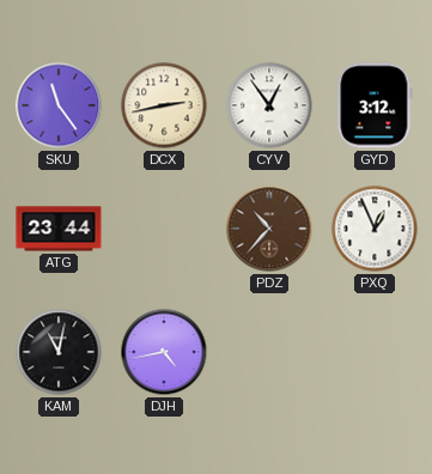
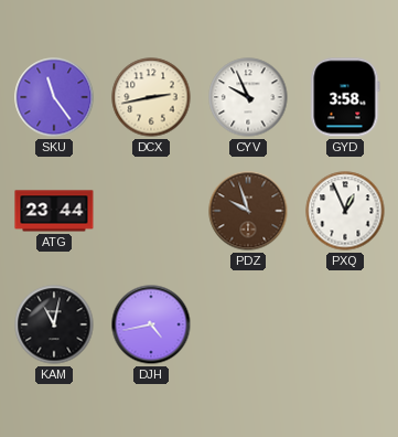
CYV: 12:54 -> 9:56
GYD: 3:12 -> 3:58
PDZ: 10:37 -> 9:57
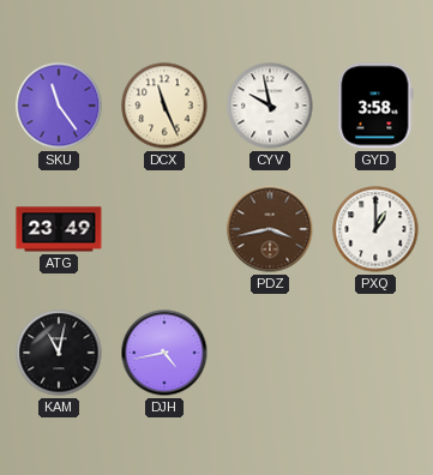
DCX: 2:43 -> 11:26
CYV: 9:56 -> 9:58
ATG: 23:44 -> 23:49
PDZ: 9:57 -> 3:43
PXQ: 12:56 -> 1:00
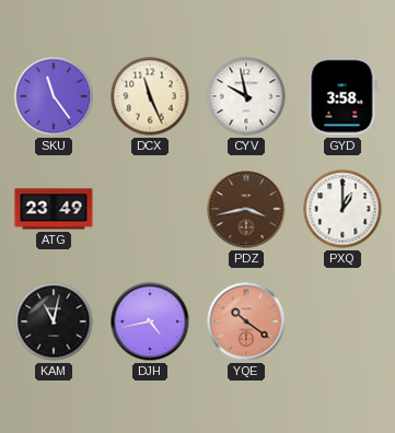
YQE: none -> 10:21
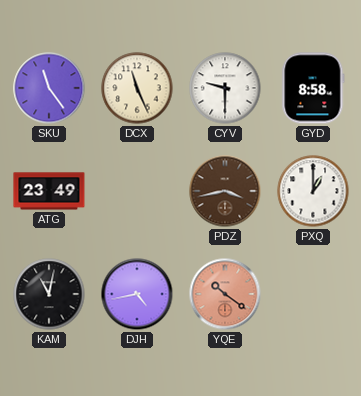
CYV: 9:58 -> 9:30
GYD: 3:58 -> 8:58
